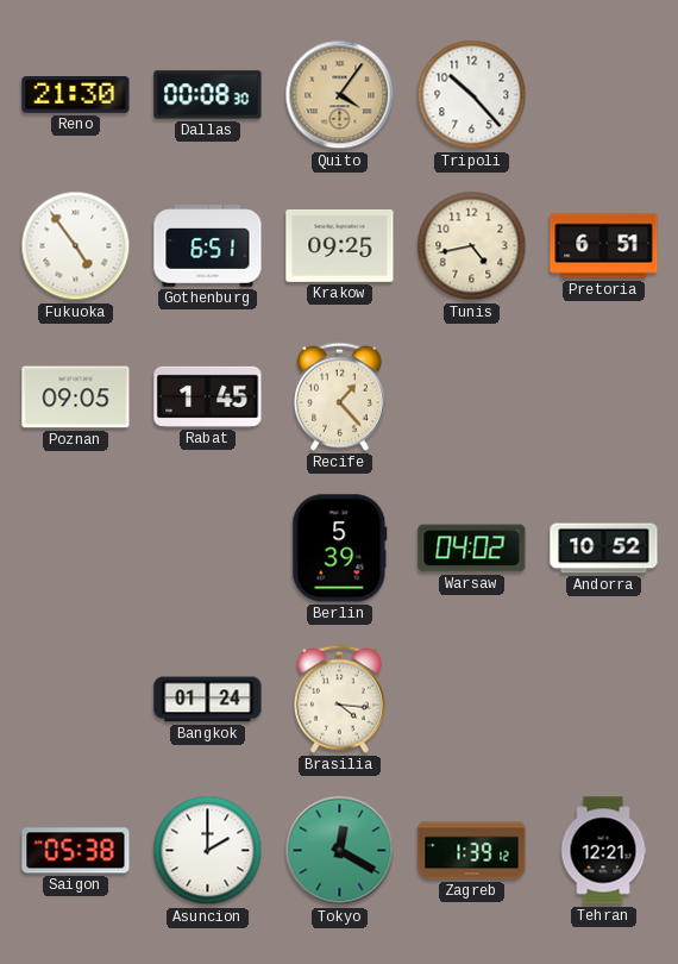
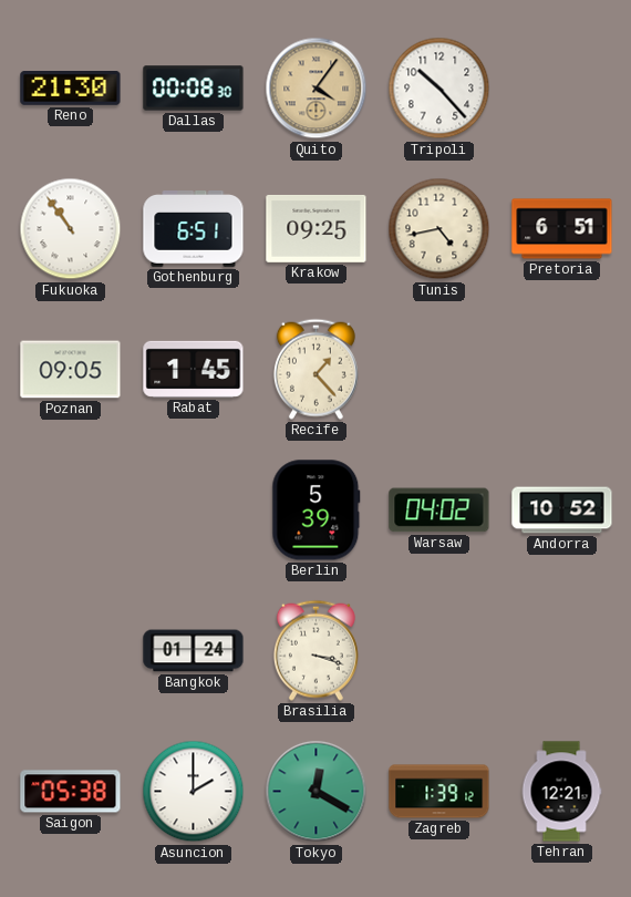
Fukuoka: 4:54 -> 10:54
Brasilia: 4:16 -> 3:18
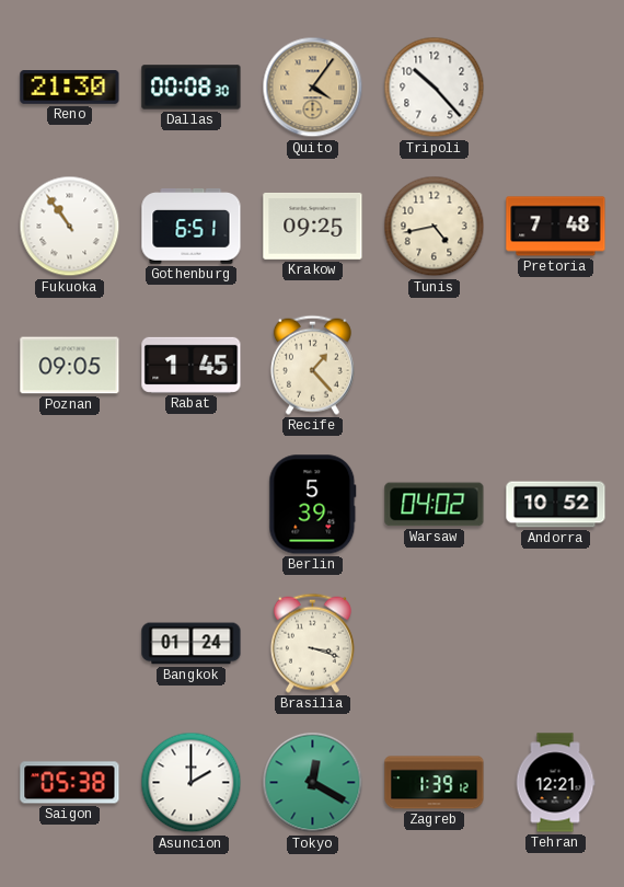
Pretoria: 6:51 -> 7:48
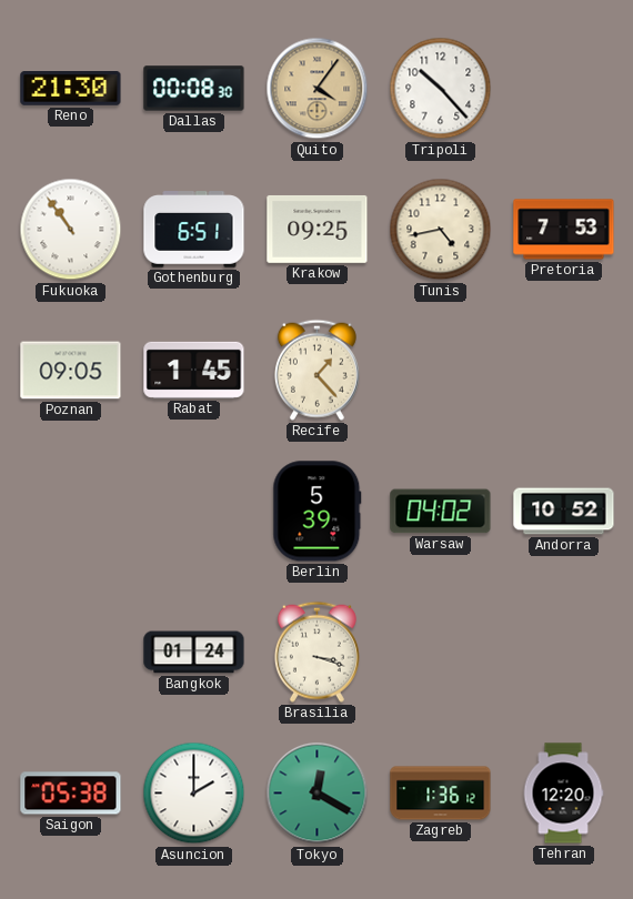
Pretoria: 7:48 -> 7:53
Zagreb: 1:39 -> 1:36
Tehran: 12:21 -> 12:20
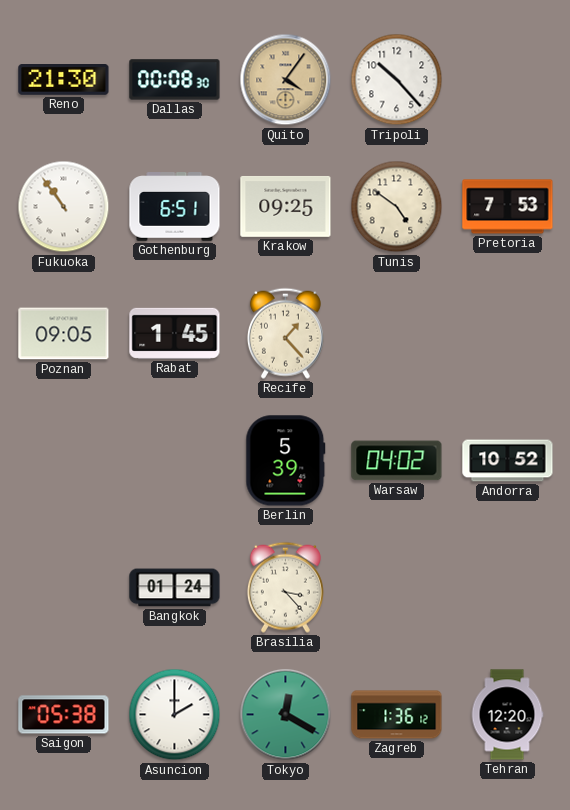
Tunis: 4:43 -> 4:51
Brasilia: 3:18 -> 3:23
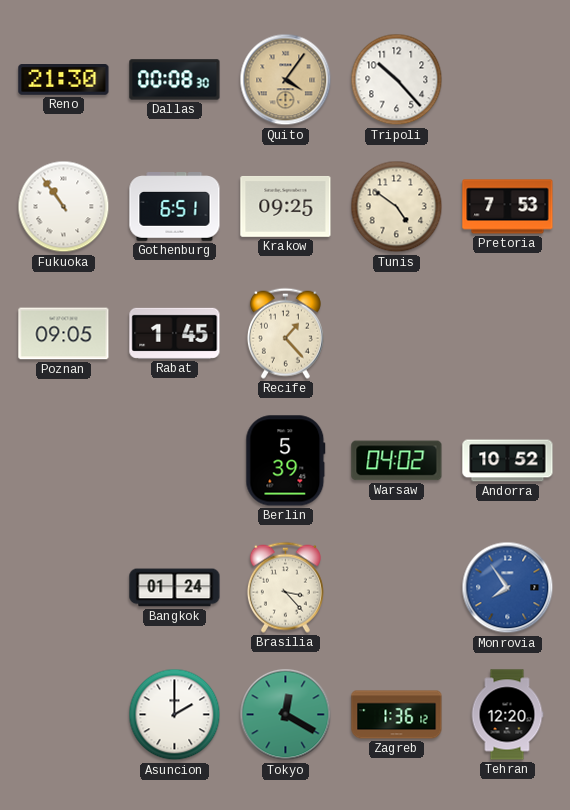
Monrovia: none -> 7:54
Saigon: 05:38 -> none
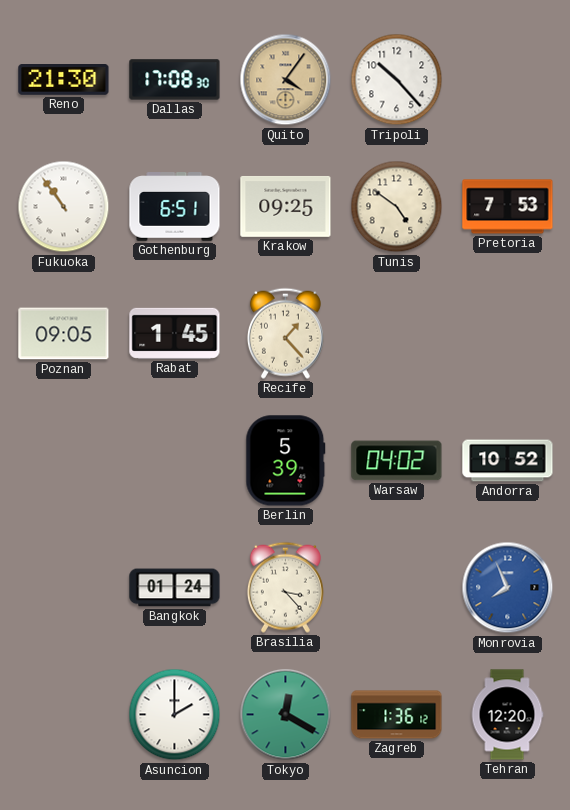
Dallas: 00:08 -> 17:08
Monrovia: 7:54 -> 7:56
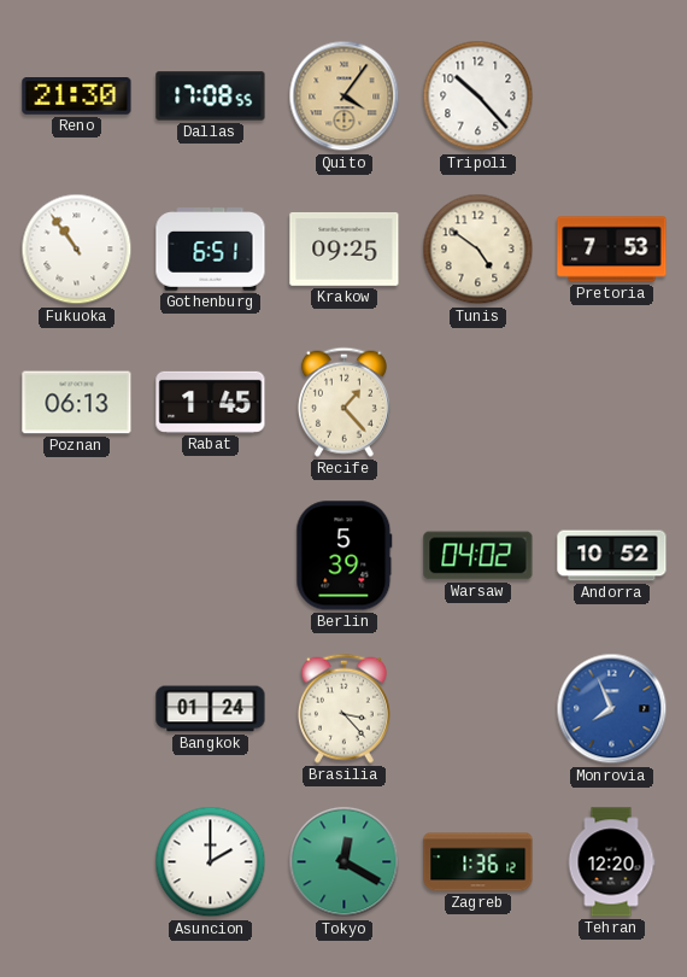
Dallas: 17:08:30 -> 17:08:55
Poznan: 09:05 -> 06:13
